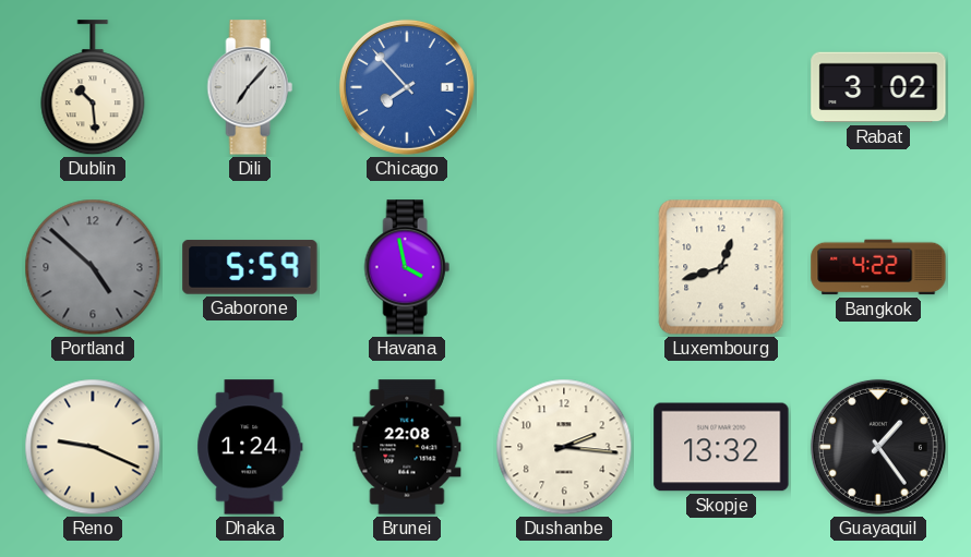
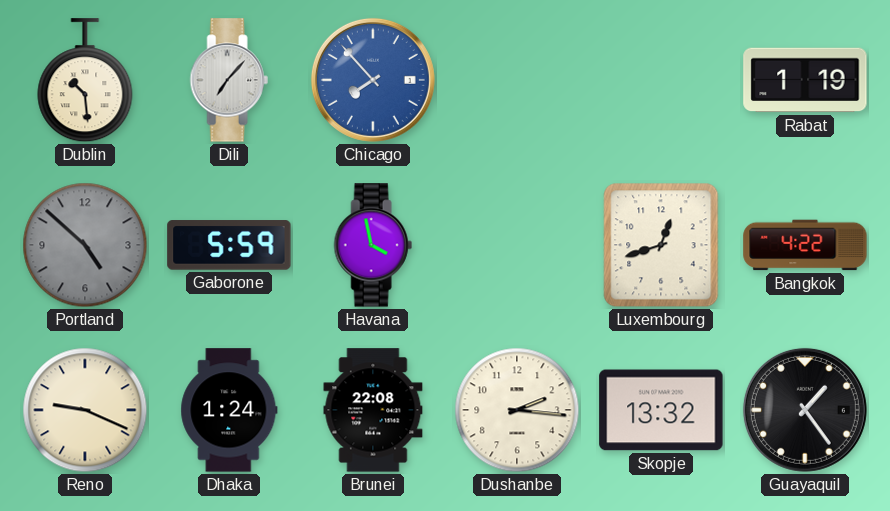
Rabat: 3:02 -> 1:19
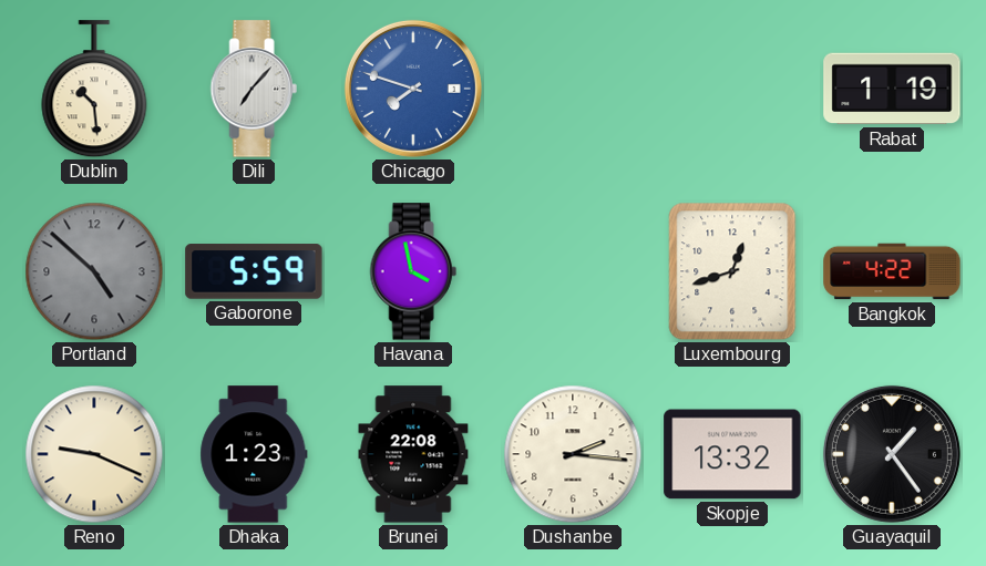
Chicago: 7:53 -> 7:48
Dhaka: 1:24 -> 1:23
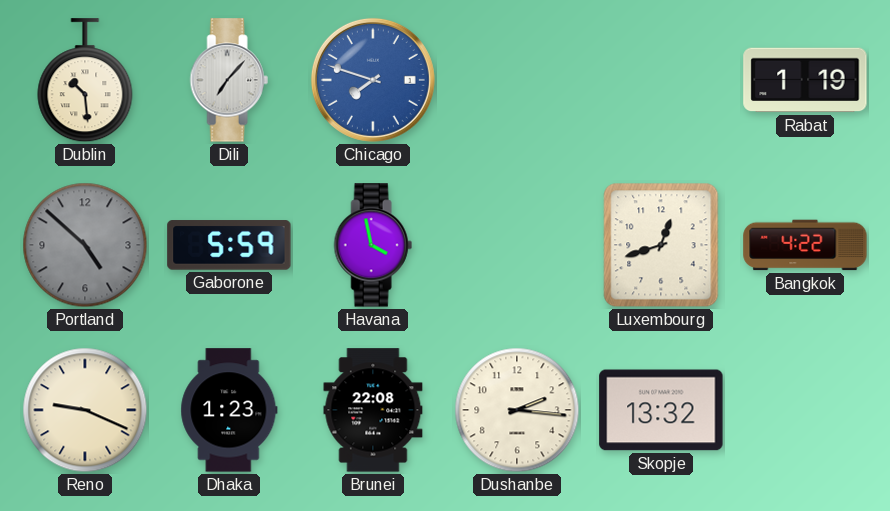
Guayaquil: 1:24 -> none
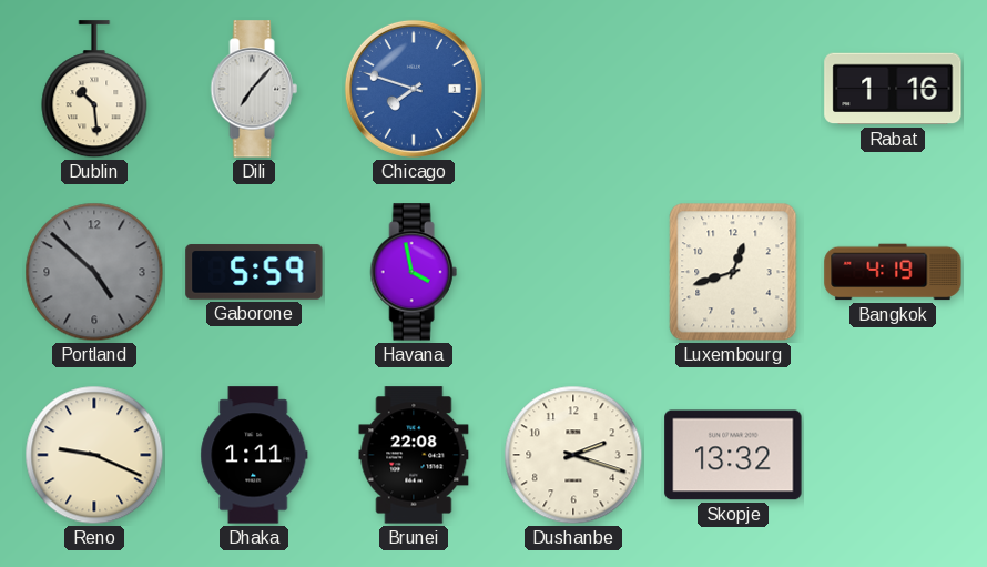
Rabat: 1:19 -> 1:16
Bangkok: 4:22 -> 4:19
Dhaka: 1:23 -> 1:11
Dushanbe: 2:16 -> 2:18
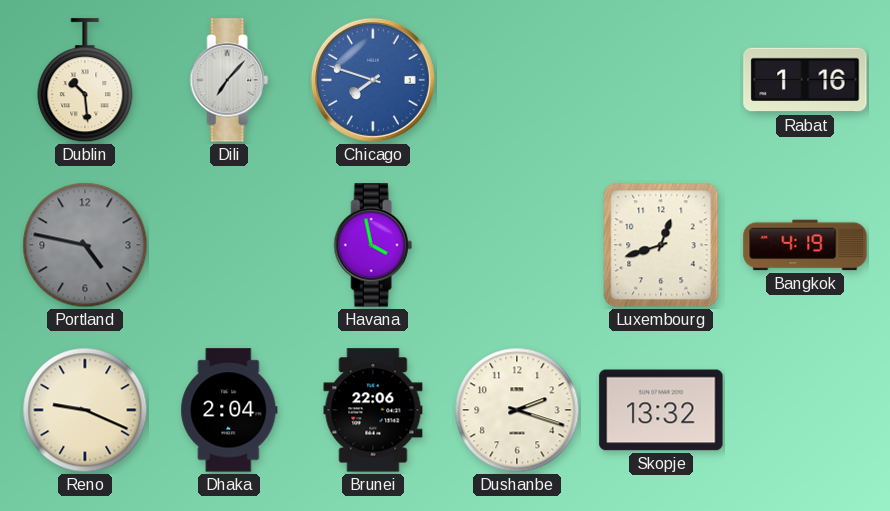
Portland: 4:52 -> 4:47
Gaborone: 5:59 -> none
Dhaka: 1:11 -> 2:04
Brunei: 22:08 -> 22:06
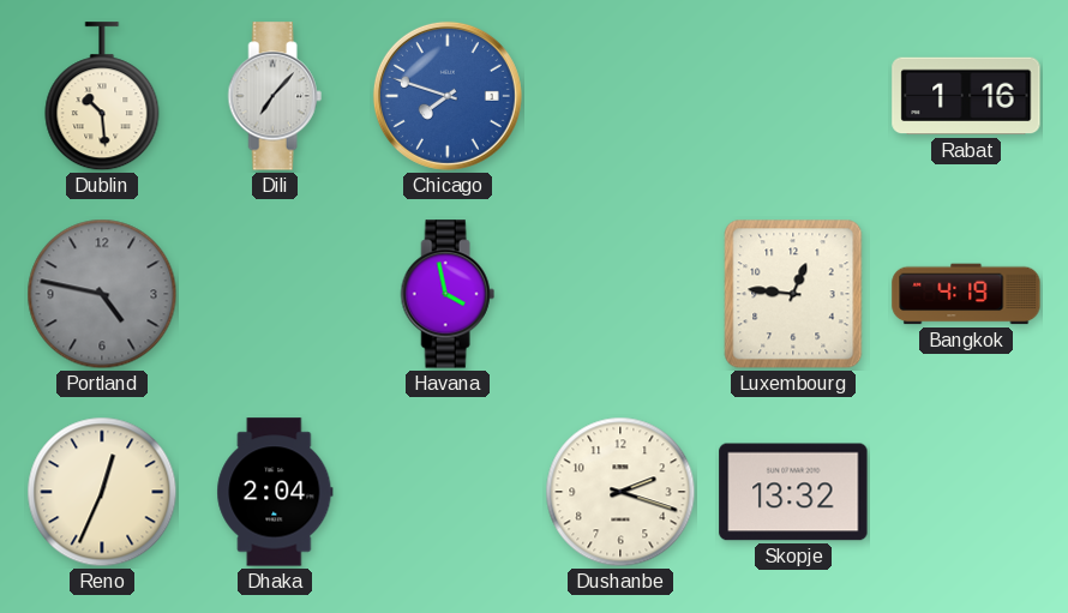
Luxembourg: 12:42 -> 12:46
Reno: 9:19 -> 12:34
Brunei: 22:06 -> none
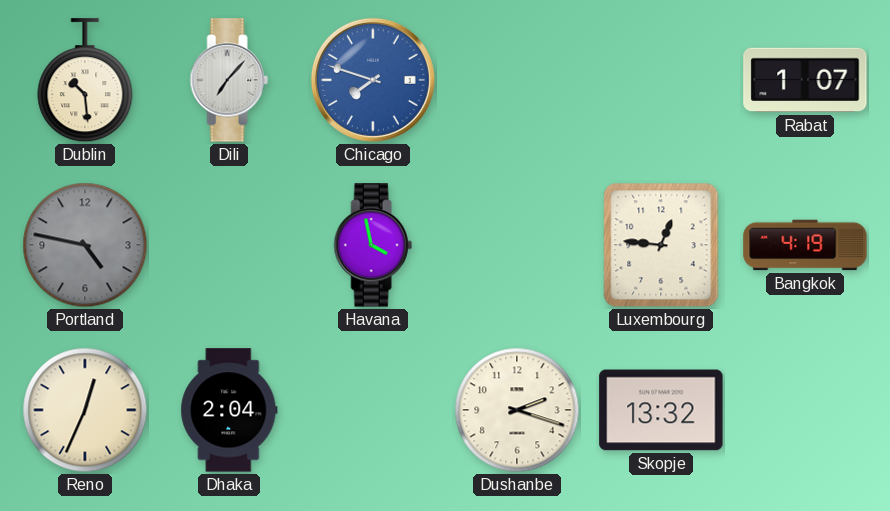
Rabat: 1:16 -> 1:07
